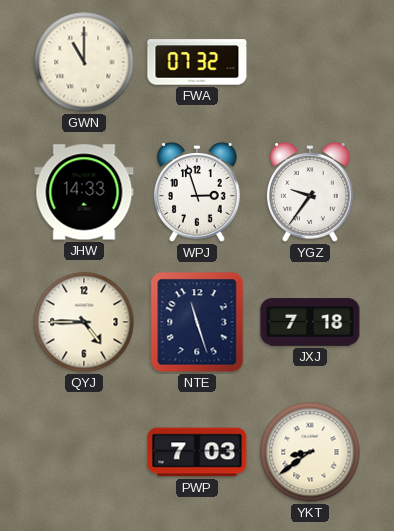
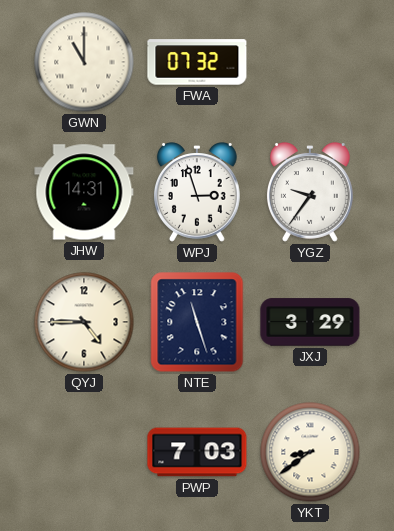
JHW: 14:33 -> 14:31
JXJ: 7:18 -> 3:29
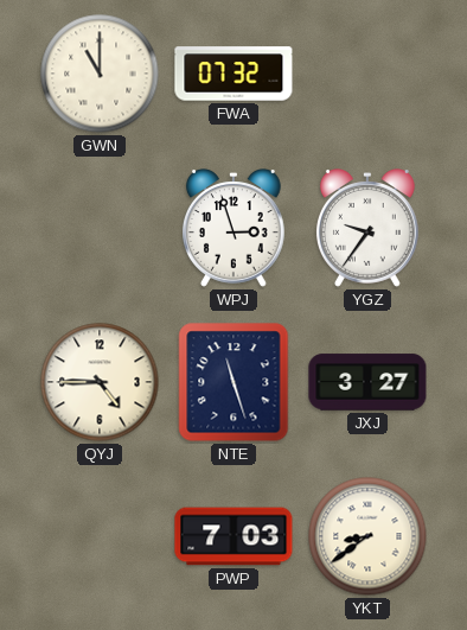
JHW: 14:31 -> none
JXJ: 3:29 -> 3:27
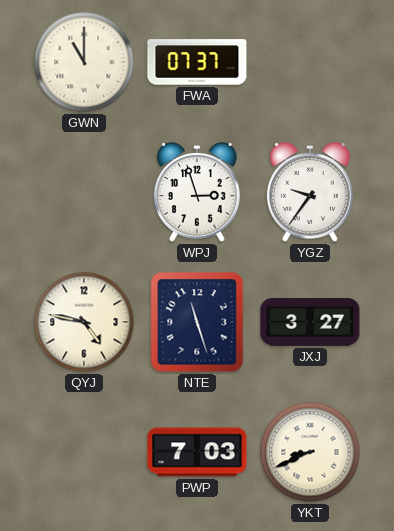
FWA: 07:32 -> 07:37
QYJ: 4:45 -> 4:47
YKT: 8:39 -> 8:41
